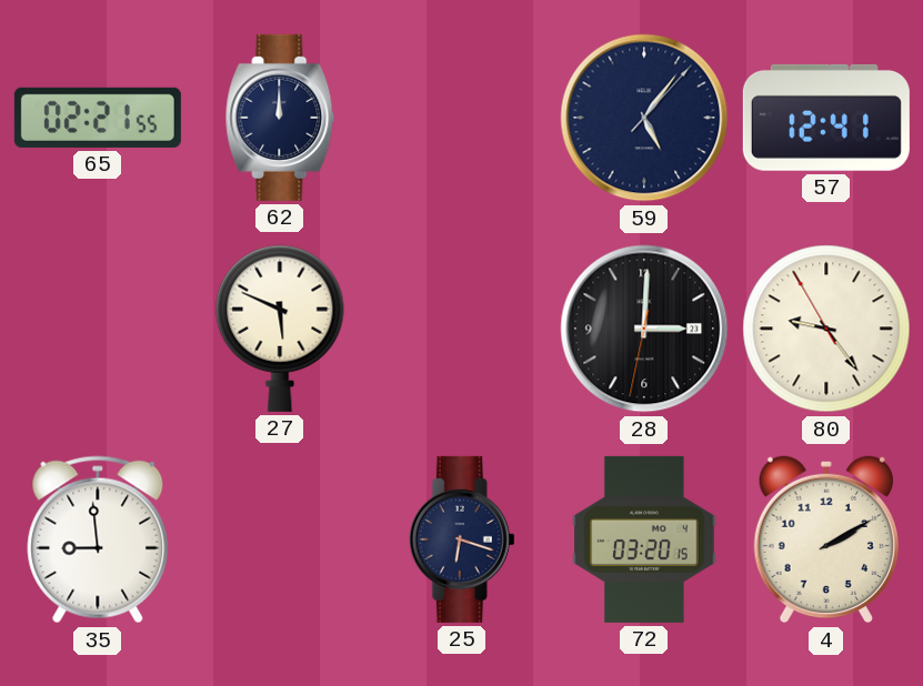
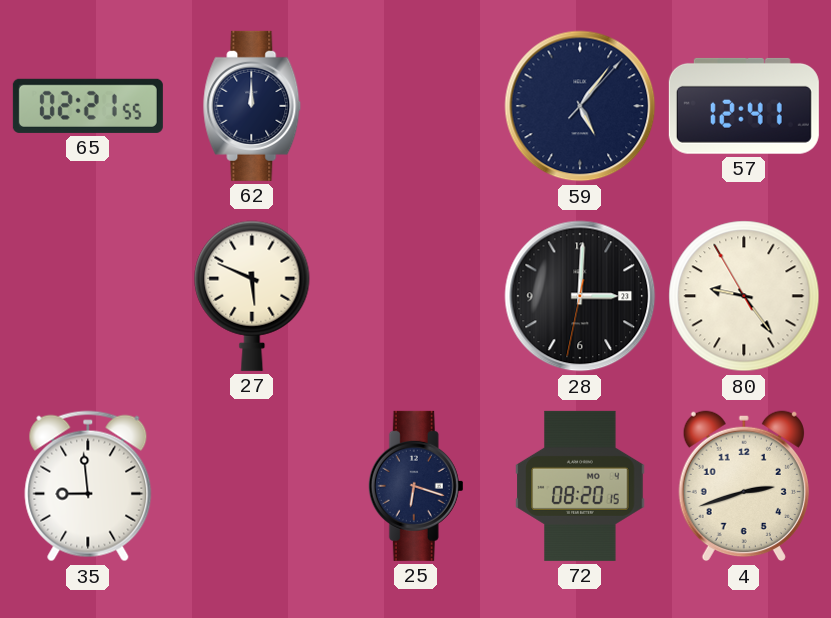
72: 03:20 -> 08:20
4: 2:10 -> 2:42
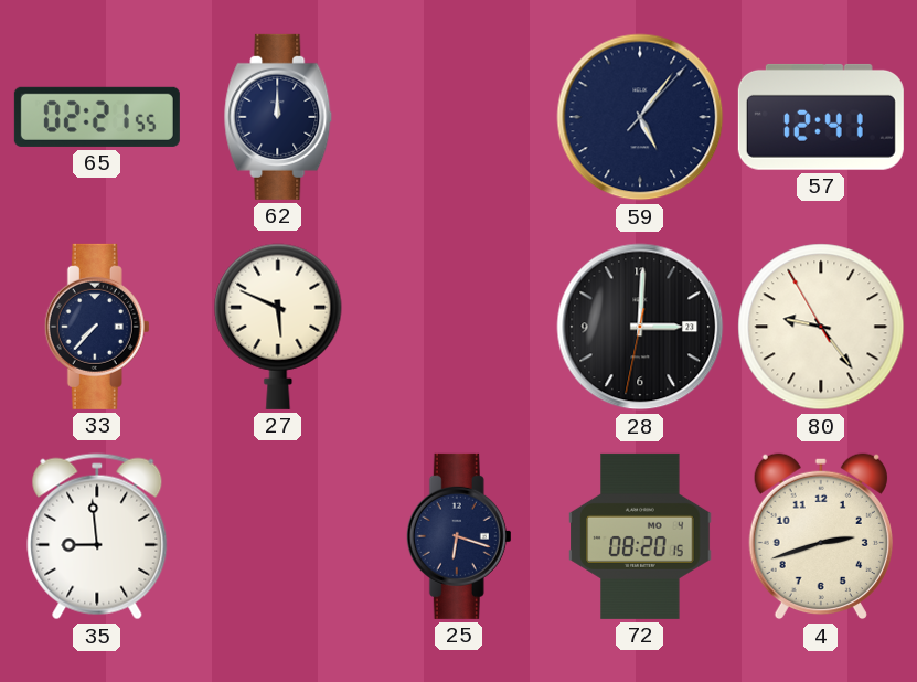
33: none -> 7:37
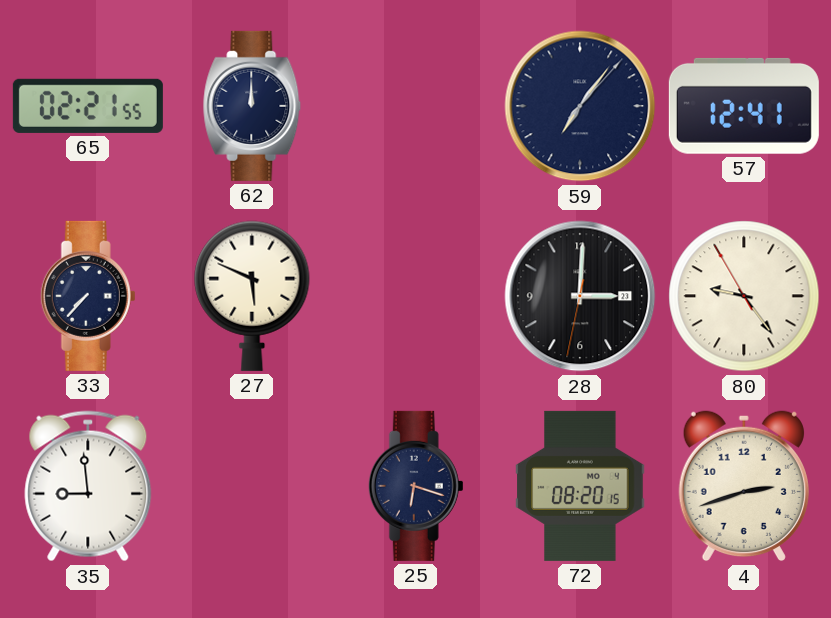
59: 5:06 -> 7:06
